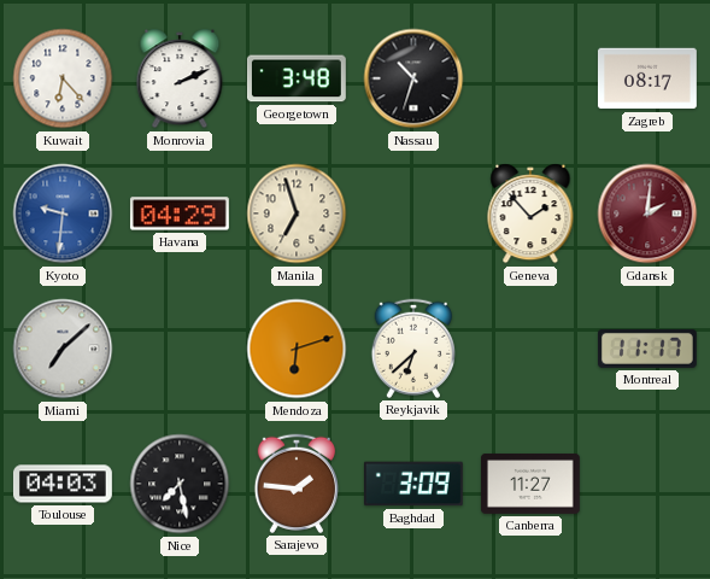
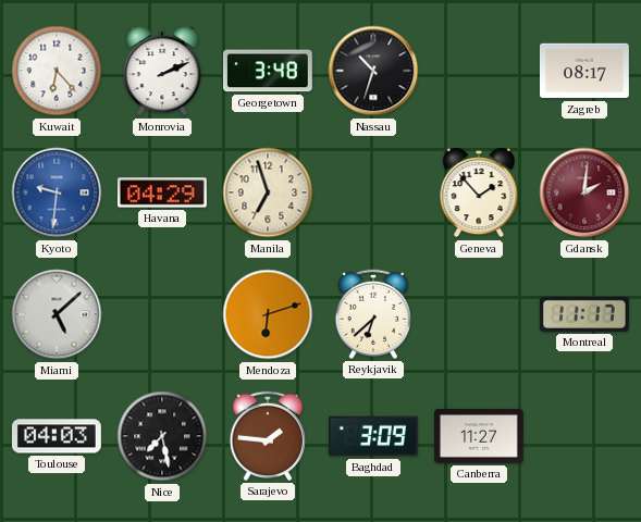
Miami: 7:08 -> 5:08
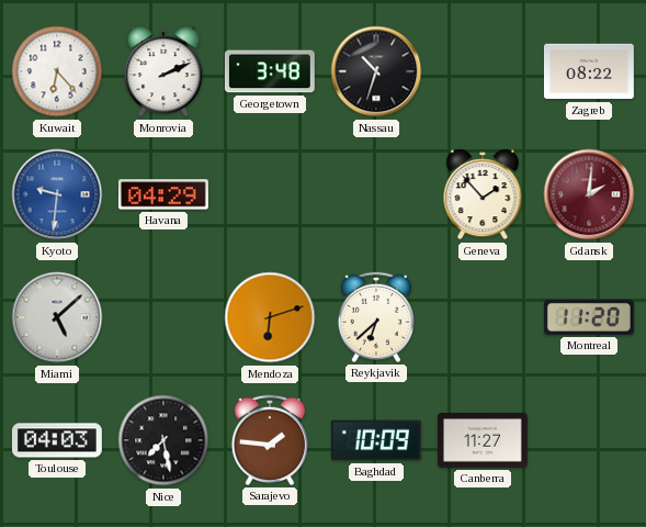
Zagreb: 08:17 -> 08:22
Manila: 6:57 -> none
Montreal: 11:17 -> 11:20
Baghdad: 3:09 -> 10:09
